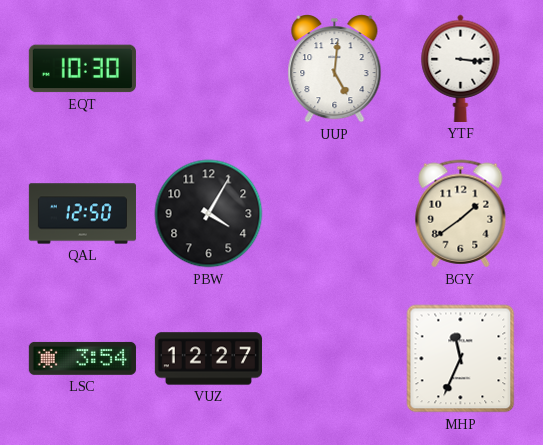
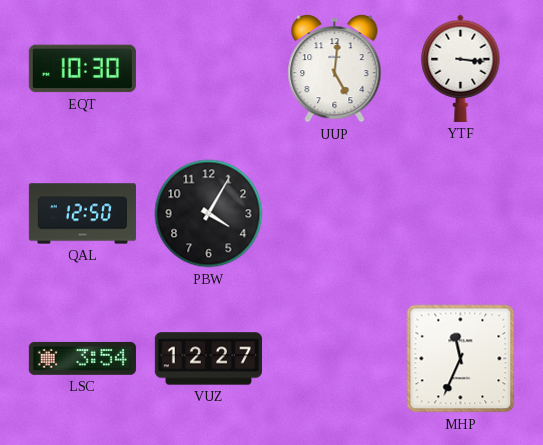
BGY: 1:39 -> none
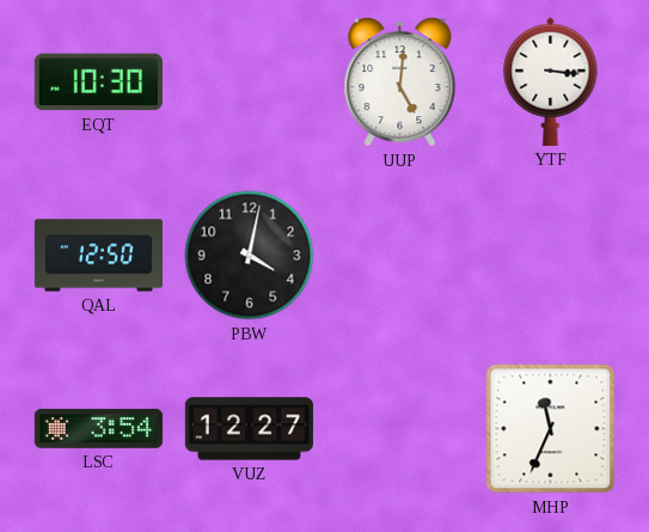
PBW: 4:05 -> 4:02
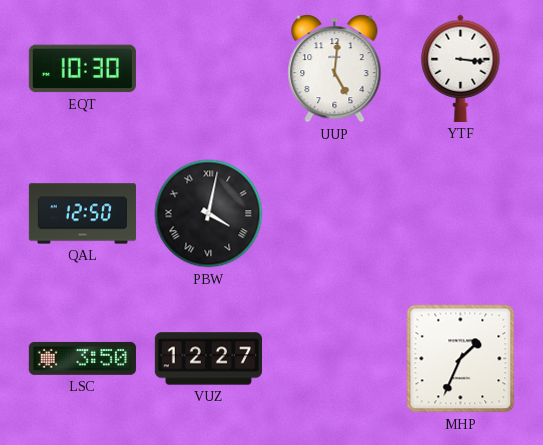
PBW numerals: Arabic -> Roman
LSC: 3:54 -> 3:50
MHP: 11:34 -> 1:34
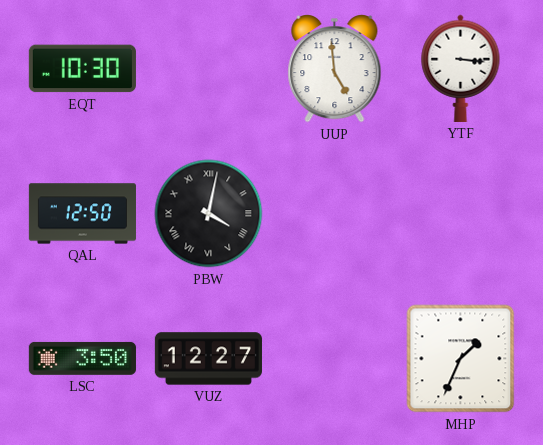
UUP: 5:01 -> 4:59
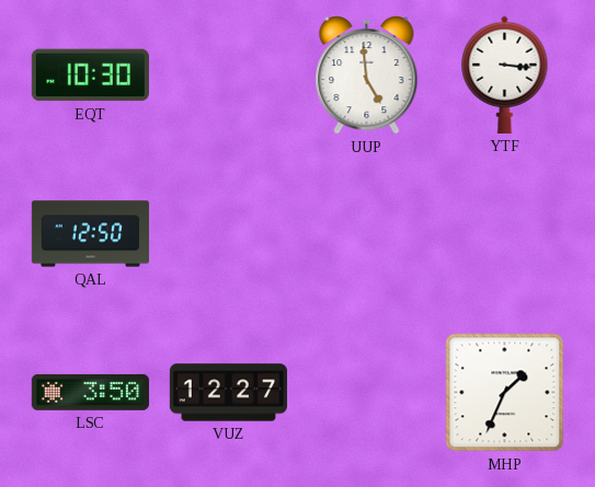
PBW: 4:02 -> none
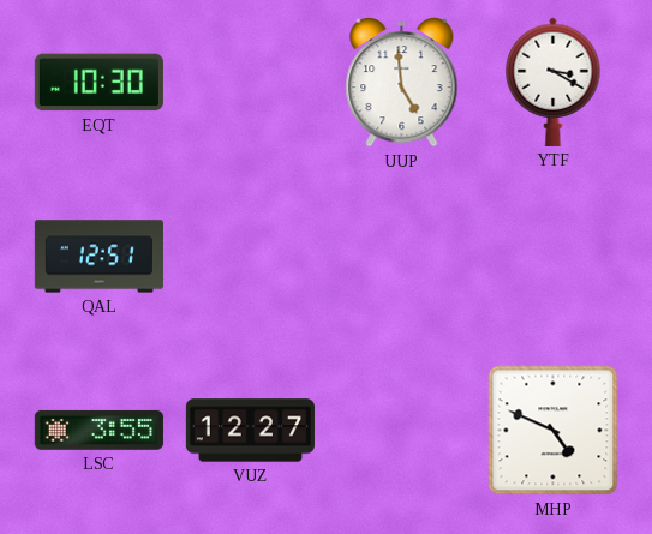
YTF: 3:16 -> 3:20
QAL: 12:50 -> 12:51
LSC: 3:50 -> 3:55
MHP: 1:34 -> 4:49
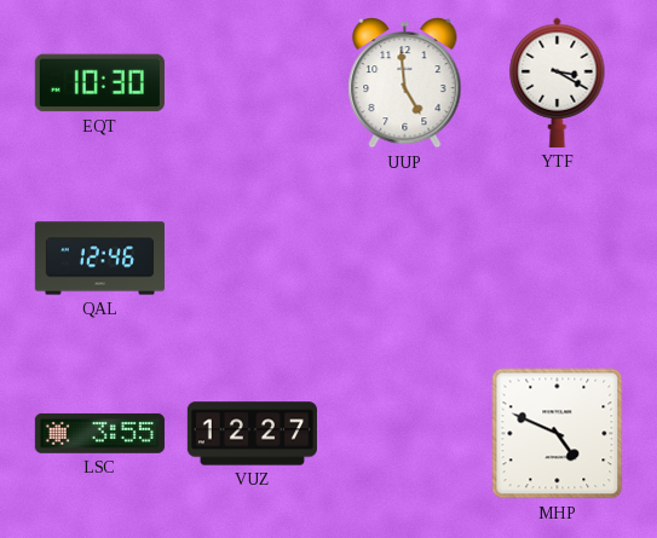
QAL: 12:51 -> 12:46
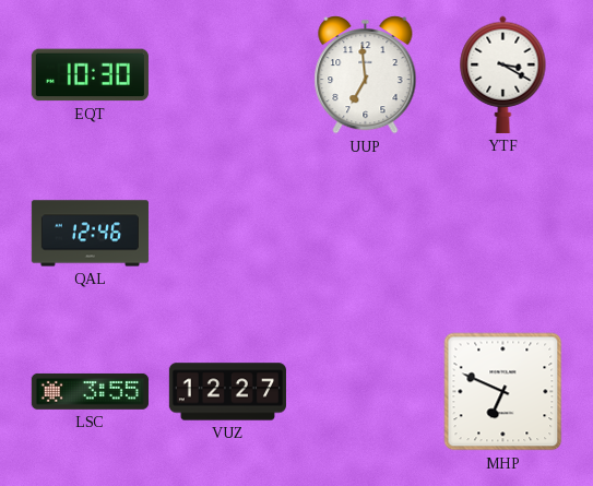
UUP: 4:59 -> 6:59
MHP: 4:49 -> 6:49
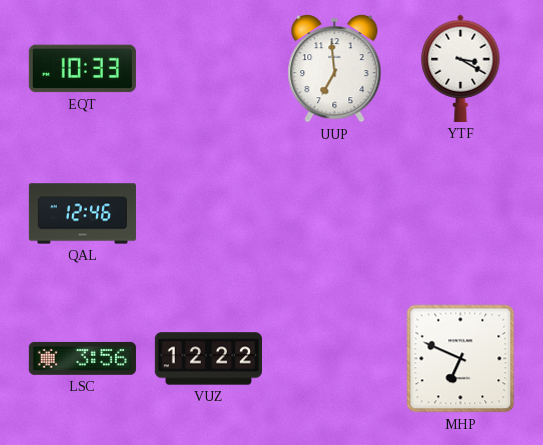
EQT: 10:30 -> 10:33
LSC: 3:55 -> 3:56
VUZ: 12:27 -> 12:22
